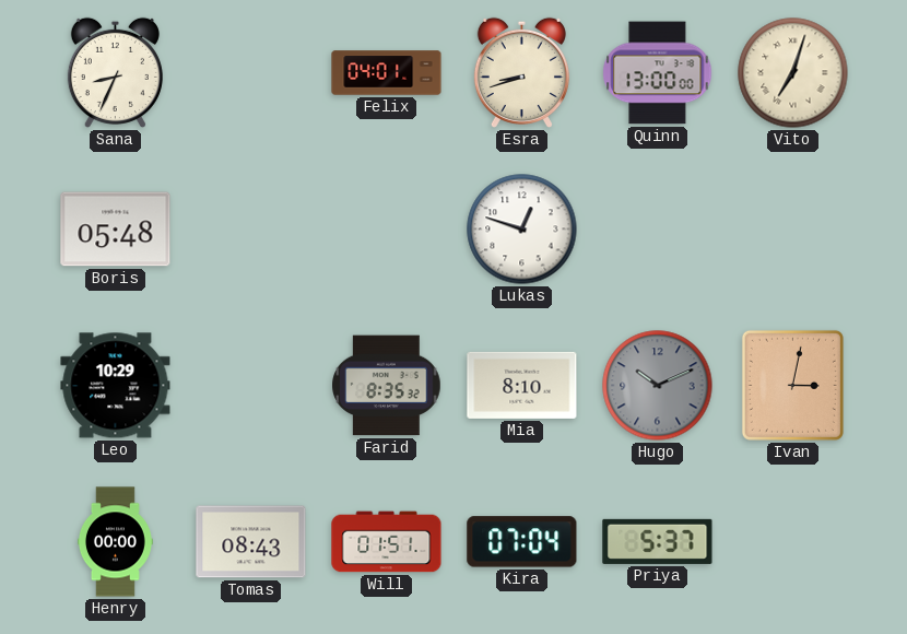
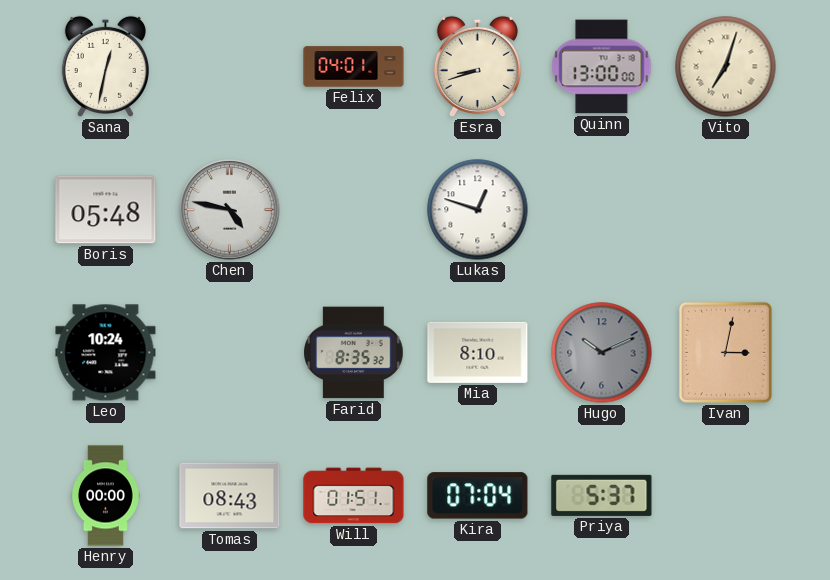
Sana: 8:34 -> 12:32
Chen: none -> 4:47
Leo: 10:29 -> 10:24
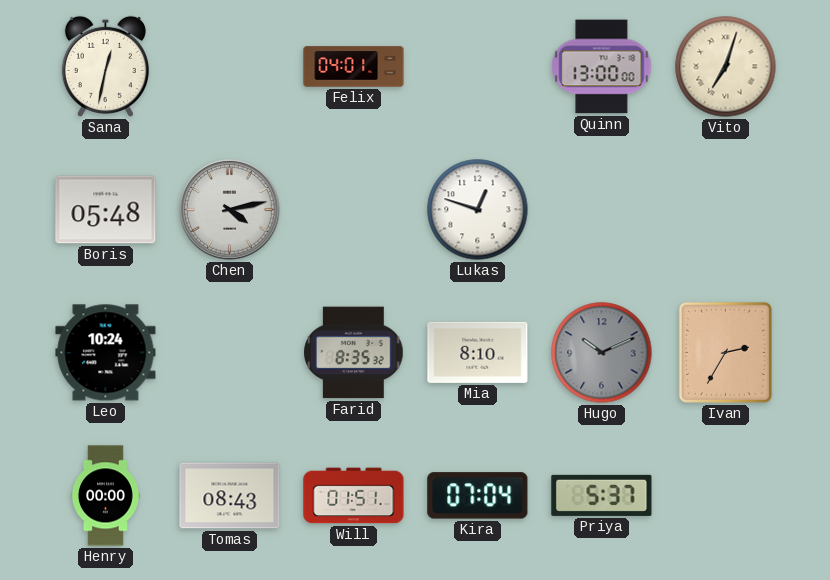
Esra: 8:42 -> none
Chen: 4:47 -> 4:13
Ivan: 3:02 -> 2:35
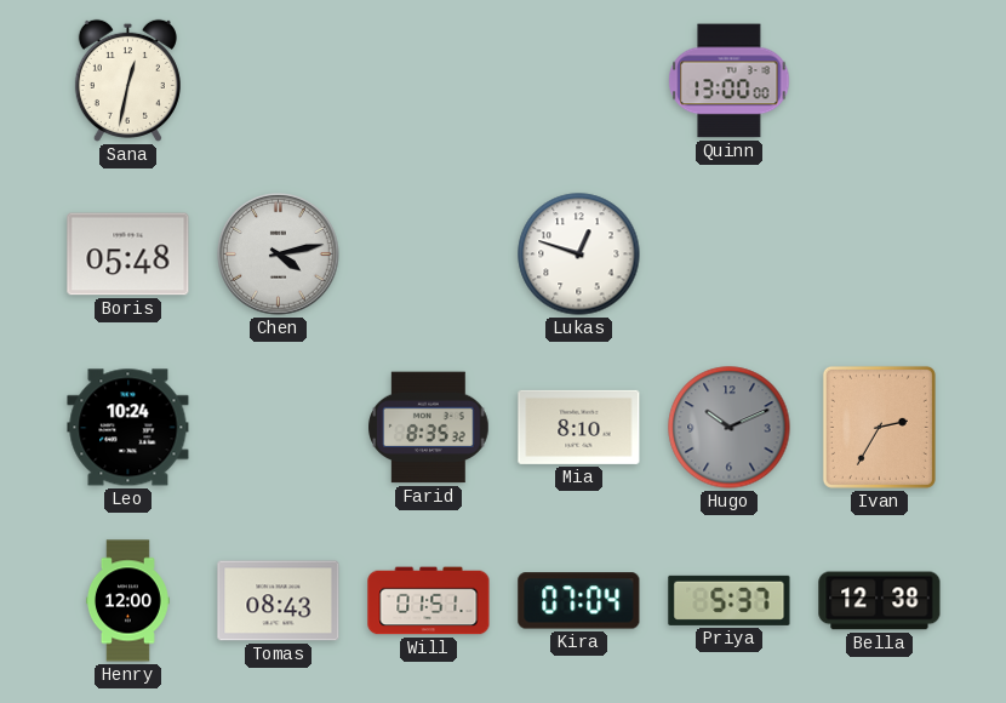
Felix: 04:01 -> none
Vito: 7:03 -> none
Henry: 00:00 -> 12:00
Bella: none -> 12:38
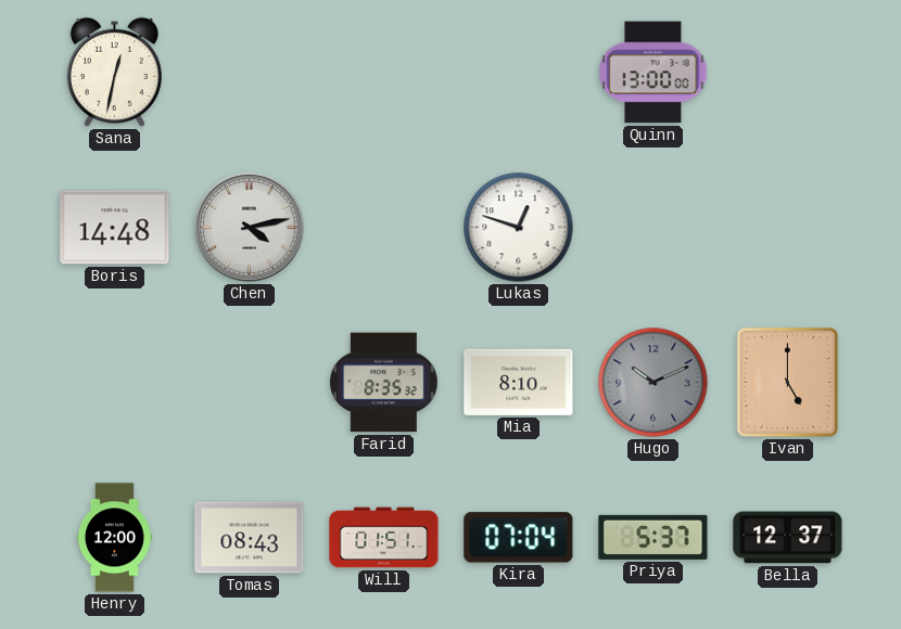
Boris: 05:48 -> 14:48
Leo: 10:24 -> none
Ivan: 2:35 -> 5:00
Bella: 12:38 -> 12:37
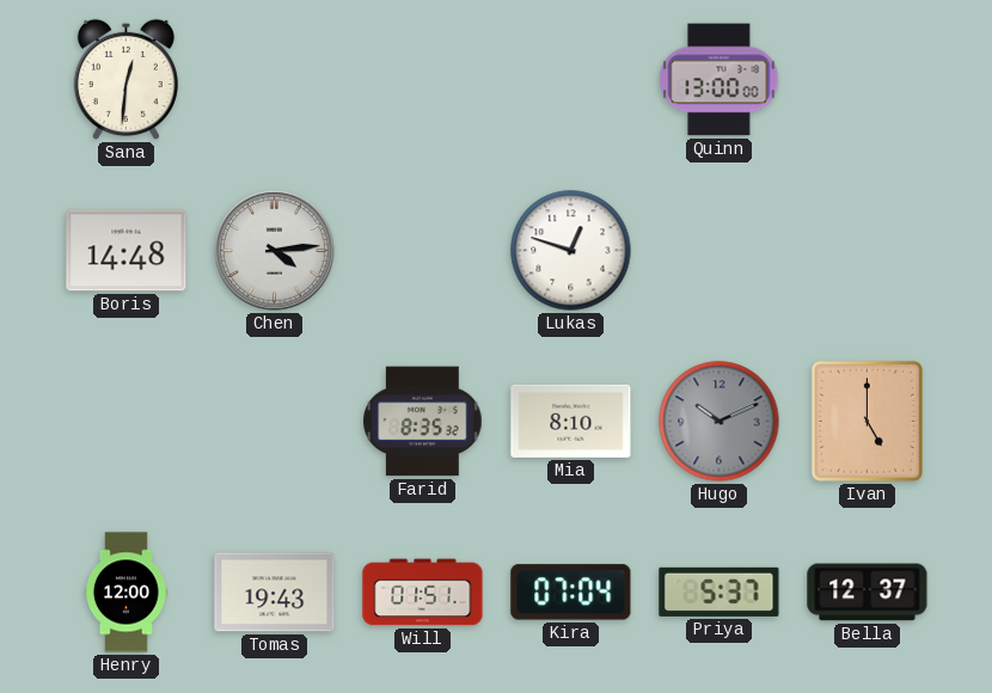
Sana: 12:32 -> 12:31
Chen: 4:13 -> 4:14
Tomas: 08:43 -> 19:43
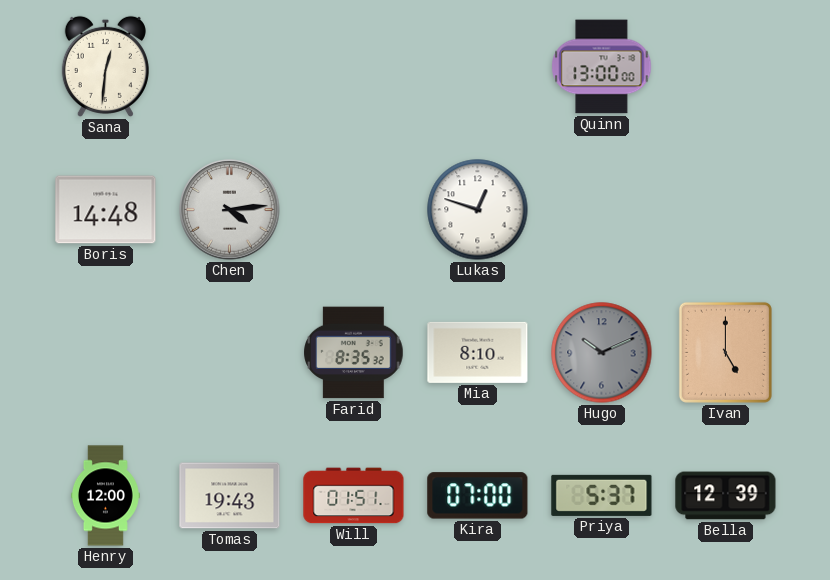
Kira: 07:04 -> 07:00
Bella: 12:37 -> 12:39
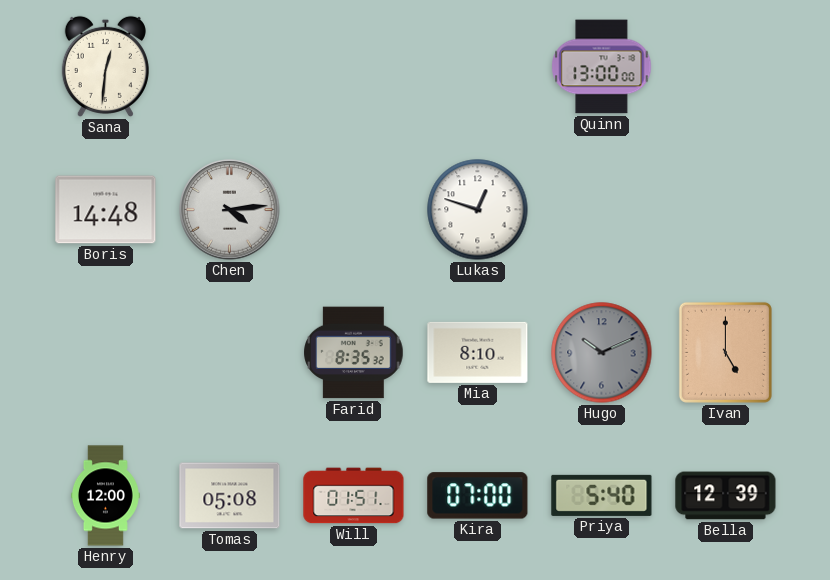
Tomas: 19:43 -> 05:08
Priya: 5:37 -> 5:40
